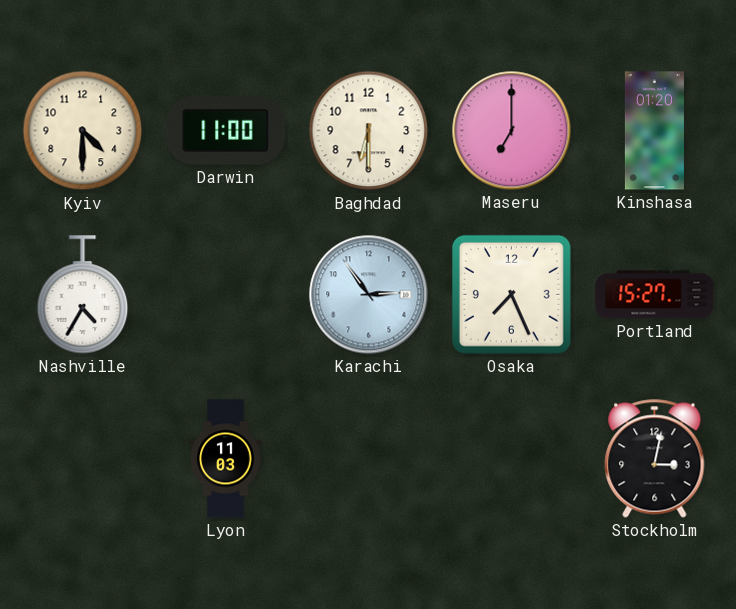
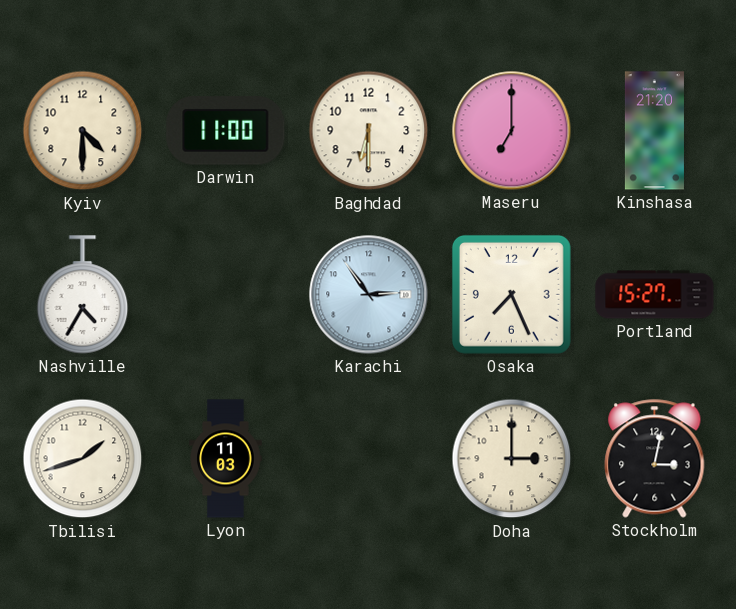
Kinshasa: 01:20 -> 21:20
Tbilisi: none -> 1:42
Doha: none -> 3:00
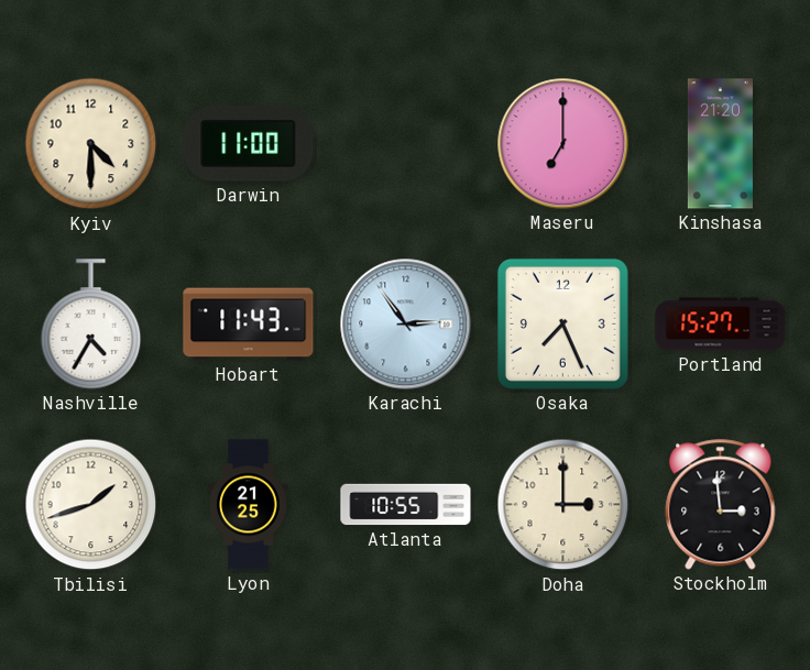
Baghdad: 6:30 -> none
Hobart: none -> 11:43
Lyon: 11:03 -> 21:25
Atlanta: none -> 10:55
Stockholm: 3:02 -> 2:59
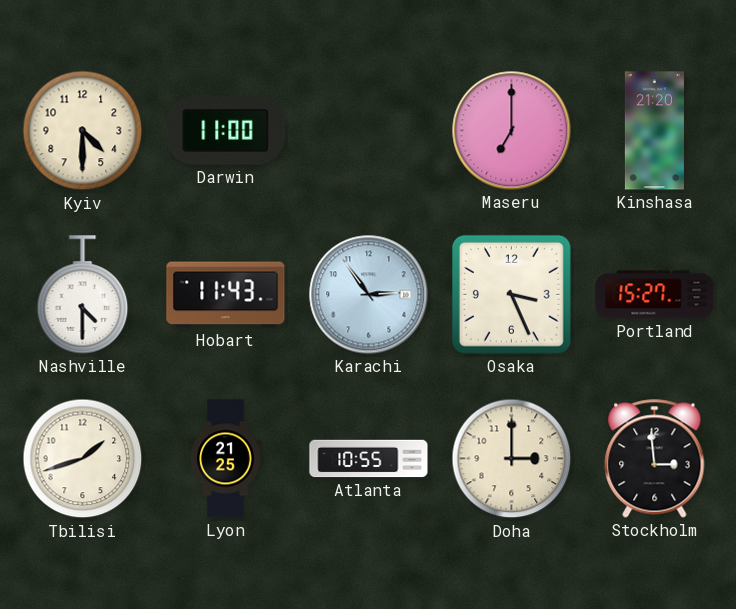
Nashville: 4:35 -> 4:30
Osaka: 7:26 -> 3:26
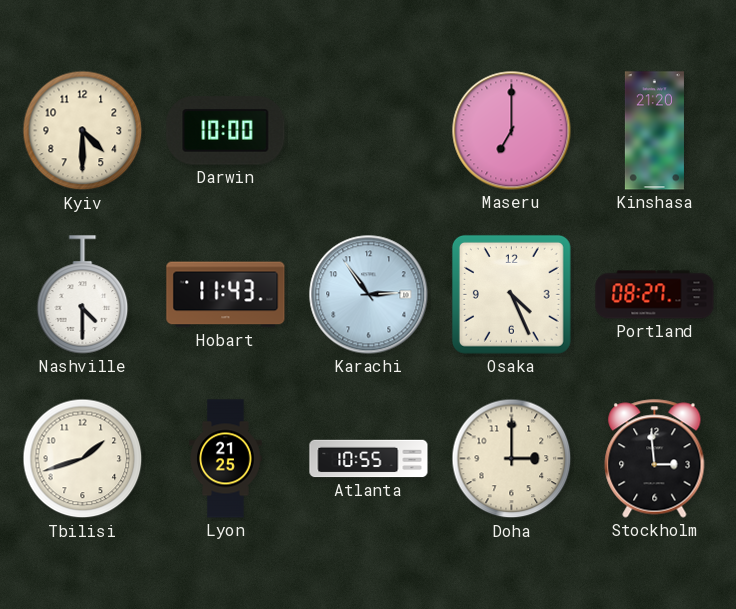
Darwin: 11:00 -> 10:00
Osaka: 3:26 -> 4:26
Portland: 15:27 -> 08:27
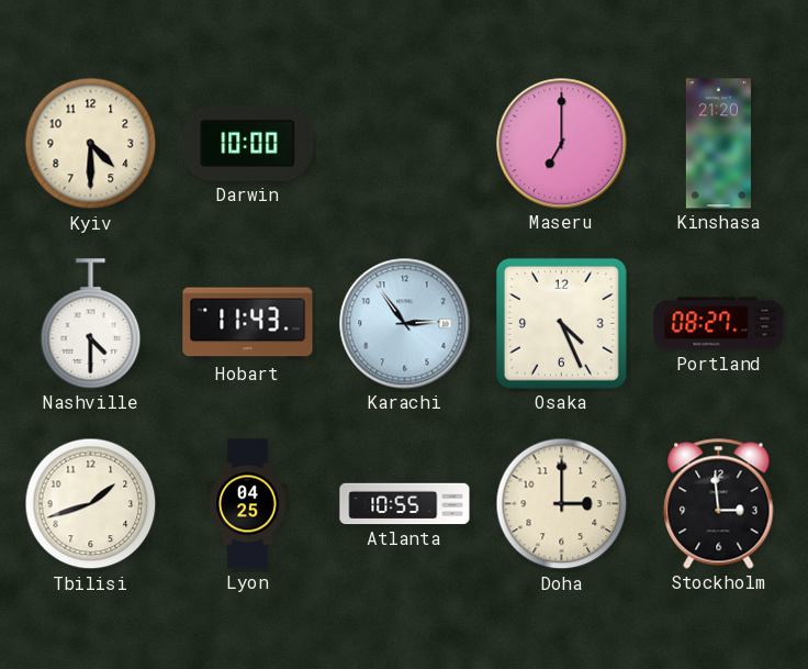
Lyon: 21:25 -> 04:25
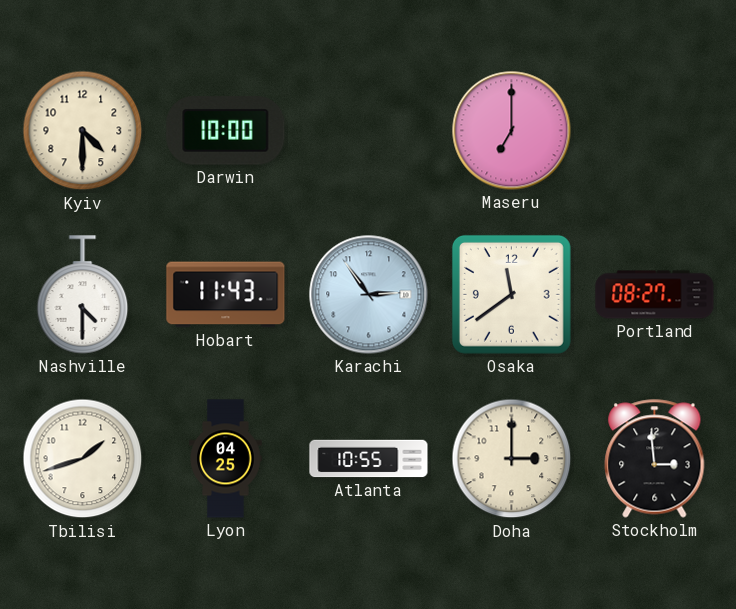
Kinshasa: 21:20 -> none
Osaka: 4:26 -> 11:39
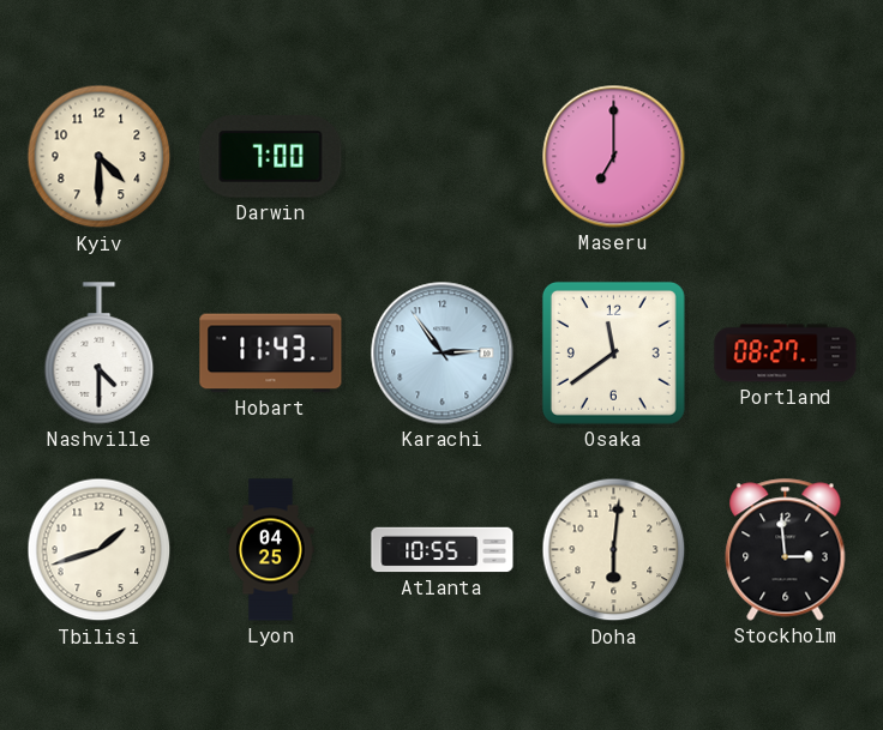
Darwin: 10:00 -> 7:00
Doha: 3:00 -> 6:01
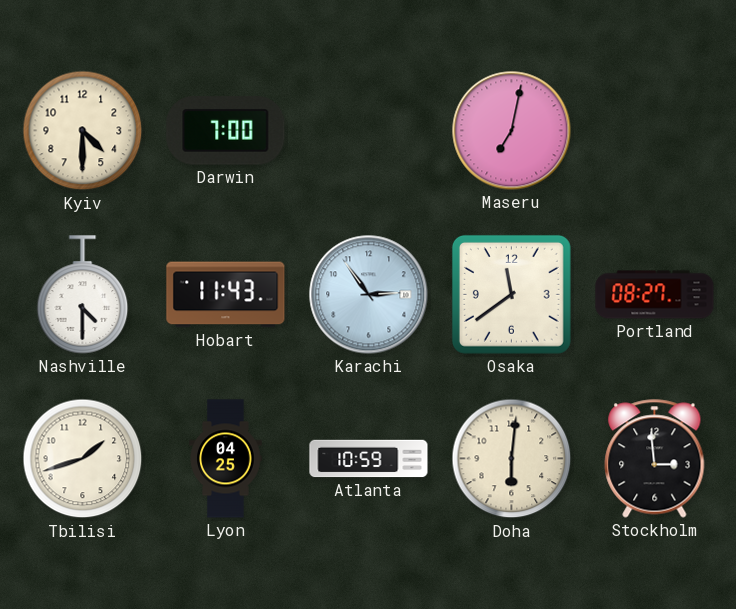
Maseru: 7:00 -> 7:02
Atlanta: 10:55 -> 10:59
